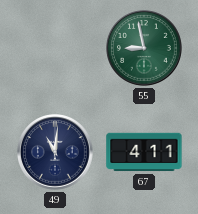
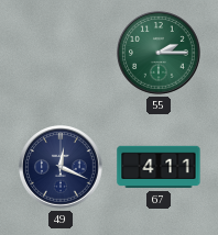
55: 8:58 -> 2:15
49: 11:01 -> 12:19
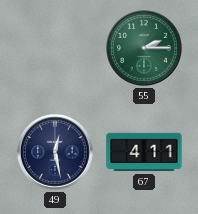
49: 12:19 -> 12:28
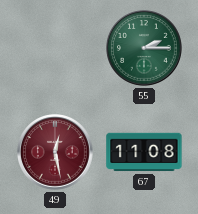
49 dial: navy -> burgundy
67: 4:11 -> 11:08
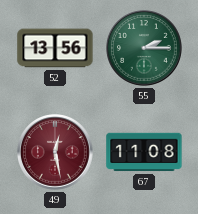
52: none -> 13:56
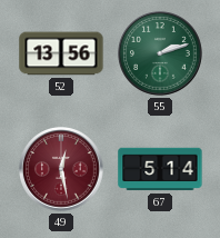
55: 2:15 -> 2:12
67: 11:08 -> 5:14
